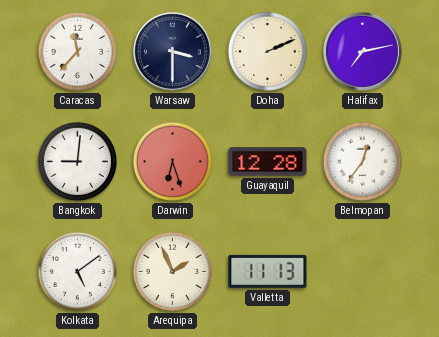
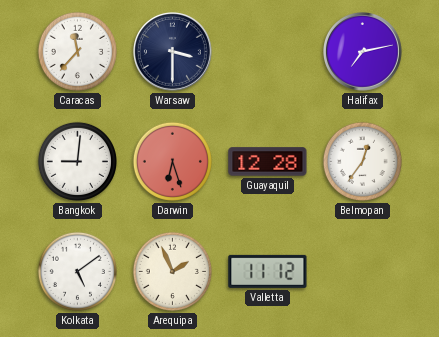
Doha: 2:11 -> none
Valletta: 11:13 -> 11:12
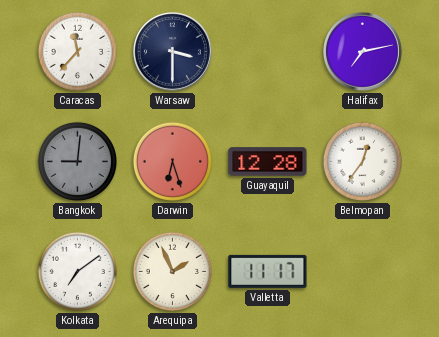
Bangkok dial: white -> grey
Kolkata: 5:09 -> 7:09
Valletta: 11:12 -> 11:17
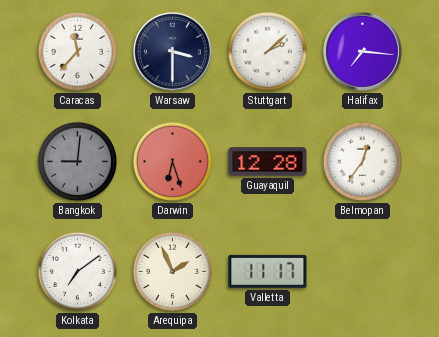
Stuttgart: none -> 2:08
Halifax: 7:13 -> 7:16
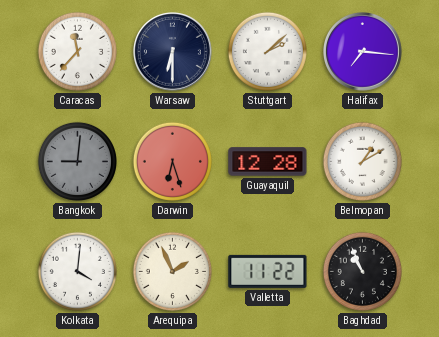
Warsaw: 3:30 -> 6:30
Belmopan: 12:36 -> 1:10
Kolkata: 7:09 -> 4:01
Valletta: 11:17 -> 11:22
Baghdad: none -> 10:56
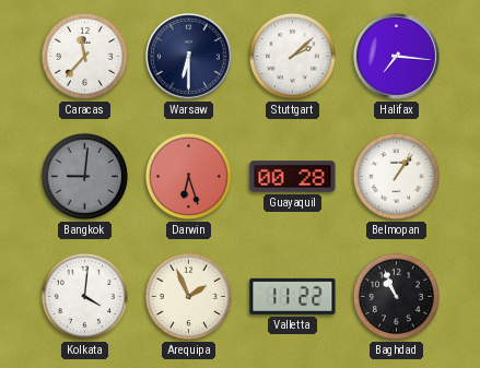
Guayaquil: 12:28 -> 00:28
Belmopan: 1:10 -> 1:06
